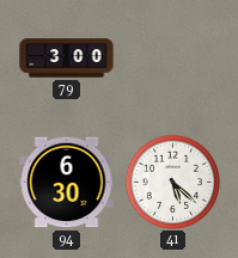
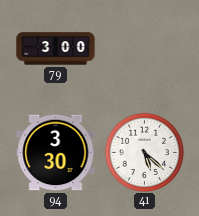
94: 6:30 -> 3:30
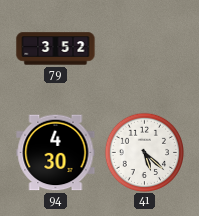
79: 3:00 -> 3:52
94: 3:30 -> 4:30
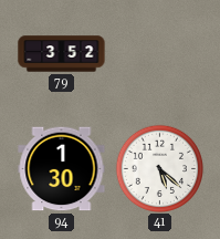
94: 4:30 -> 1:30
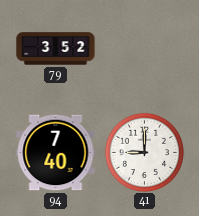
94: 1:30 -> 7:40
41: 5:22 -> 9:00
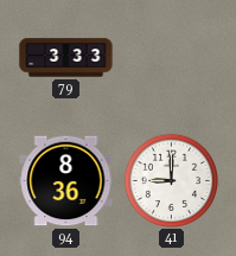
79: 3:52 -> 3:33
94: 7:40 -> 8:36
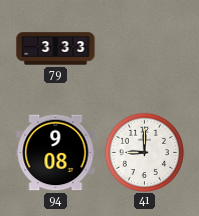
94: 8:36 -> 9:08
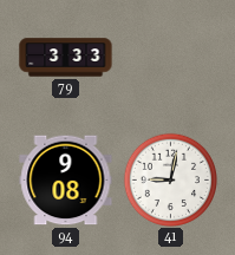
41: 9:00 -> 9:02
